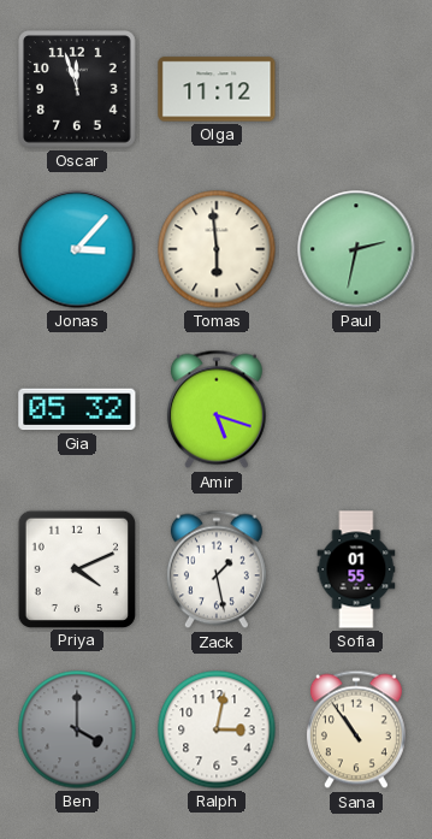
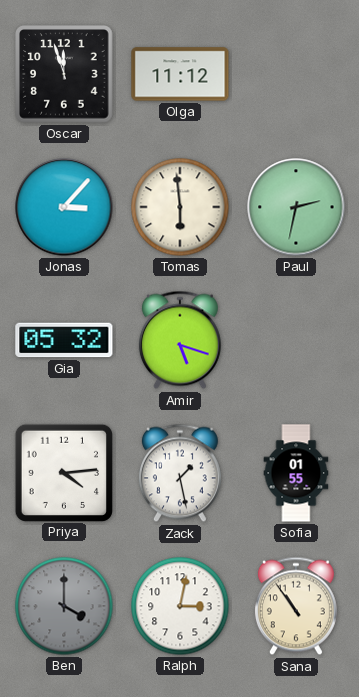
Priya: 4:11 -> 4:14
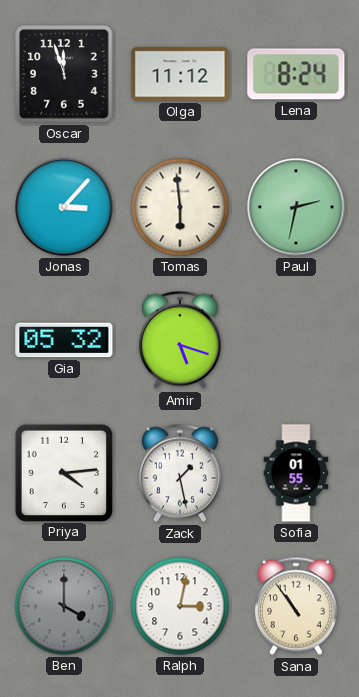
Lena: none -> 8:24
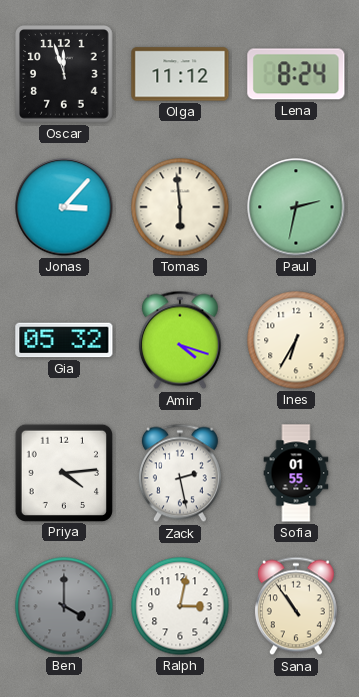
Amir: 5:18 -> 4:18
Ines: none -> 6:35
Zack: 1:28 -> 2:28
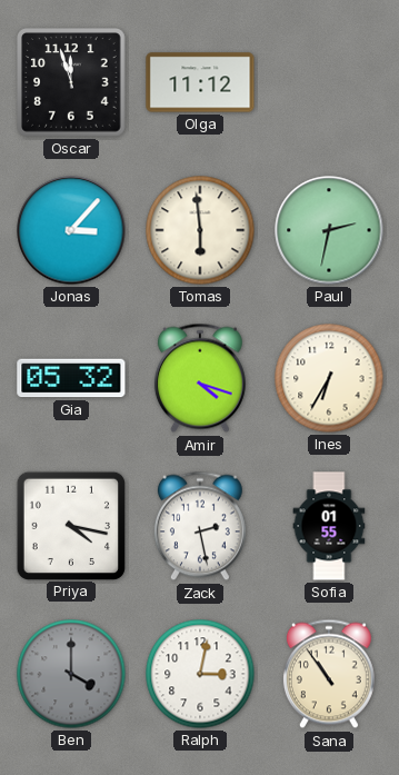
Lena: 8:24 -> none
Priya: 4:14 -> 4:17
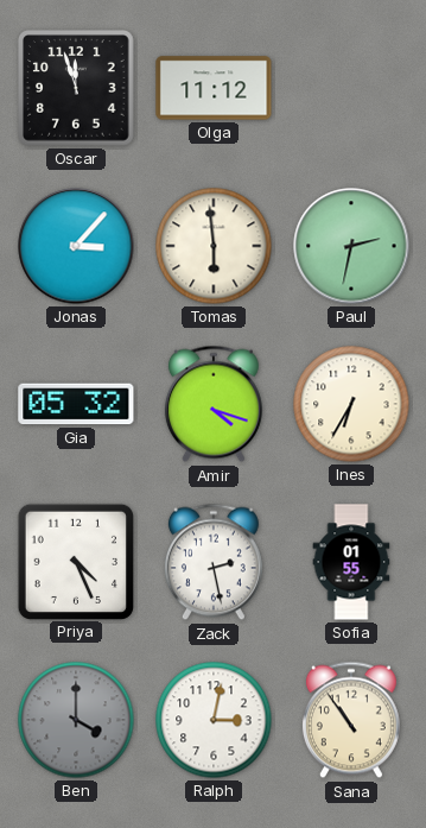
Priya: 4:17 -> 4:26
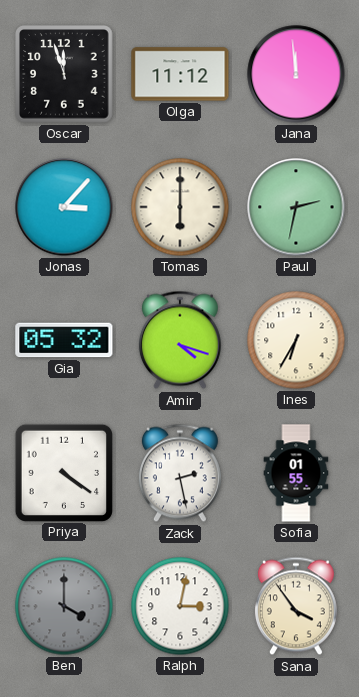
Jana: none -> 11:59
Tomas: 5:59 -> 6:00
Priya: 4:26 -> 4:21
Sana: 10:54 -> 3:54
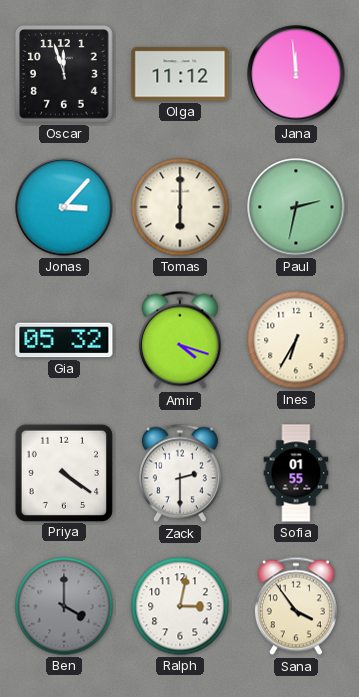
Zack: 2:28 -> 2:30
